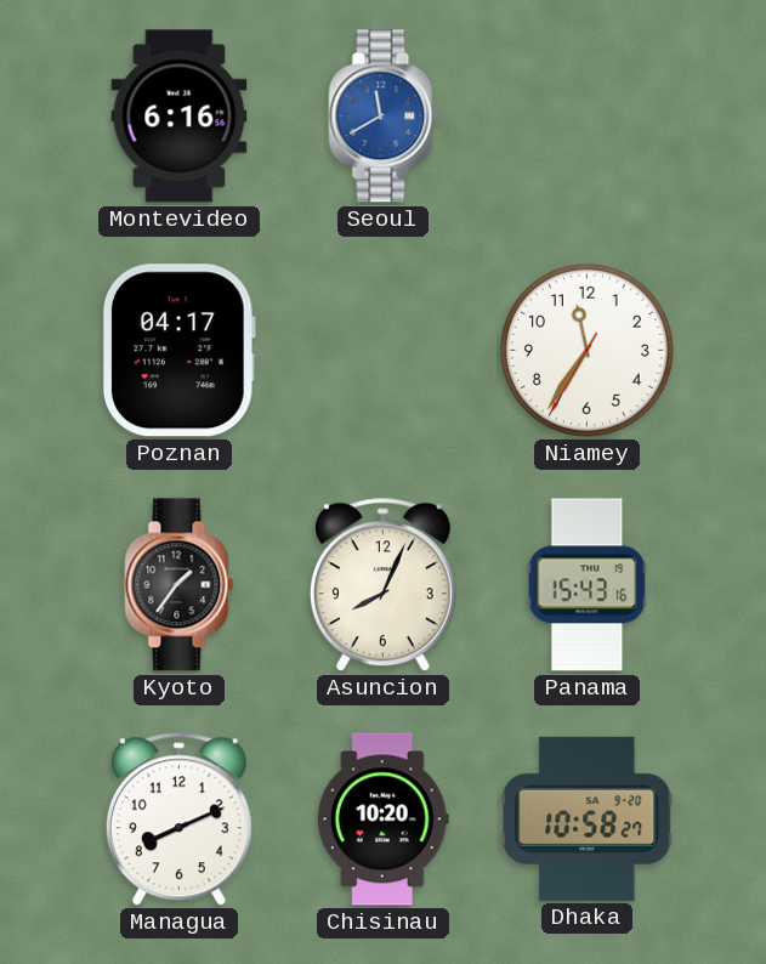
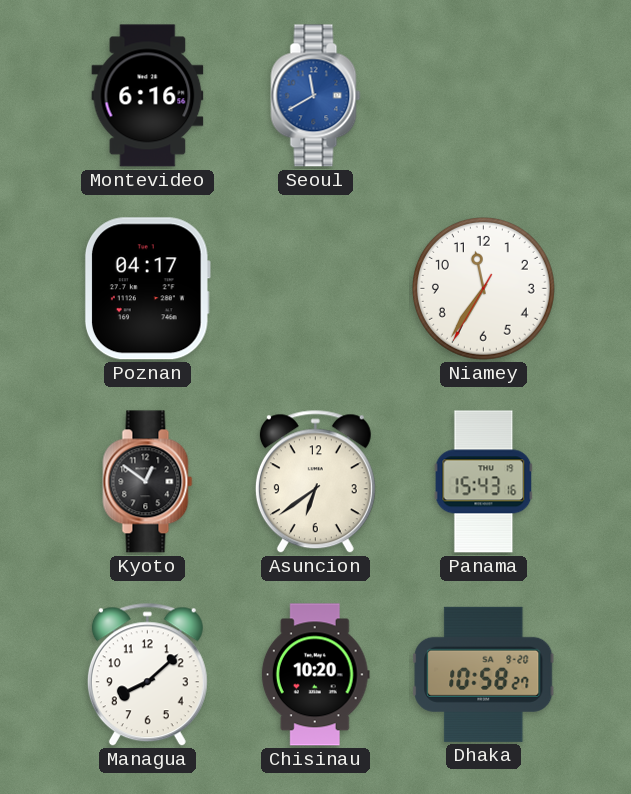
Kyoto: 1:36 -> 12:51
Asuncion: 8:04 -> 6:39
Managua: 8:11 -> 8:08
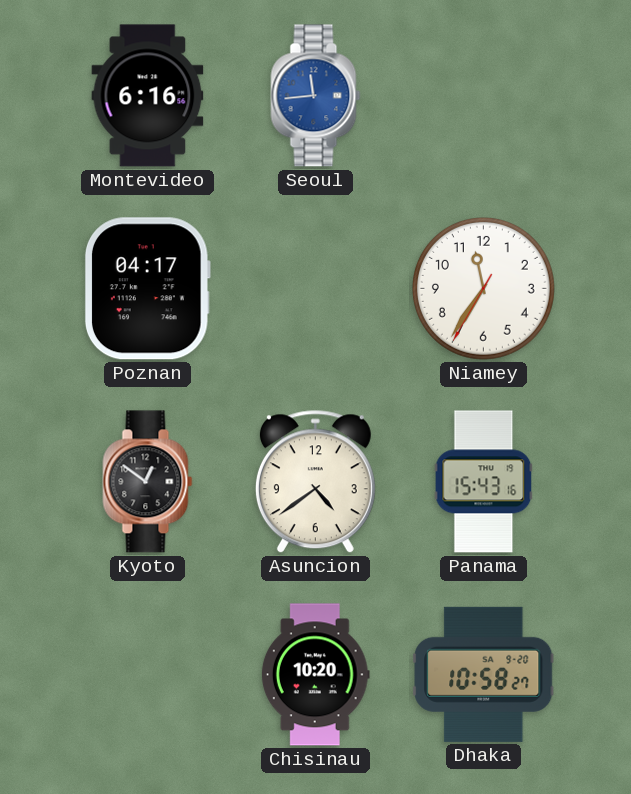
Seoul: 11:40 -> 11:44
Asuncion: 6:39 -> 4:39
Managua: 8:08 -> none
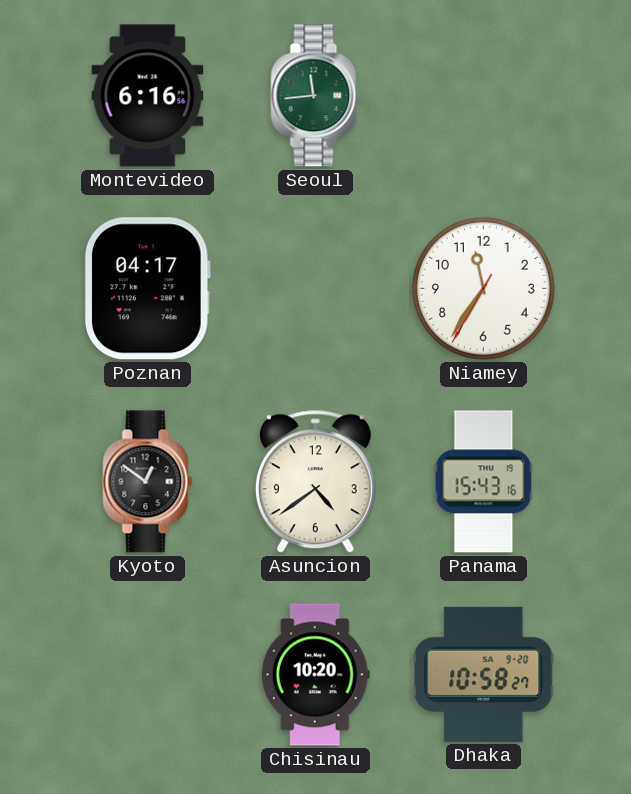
Seoul dial: blue -> green
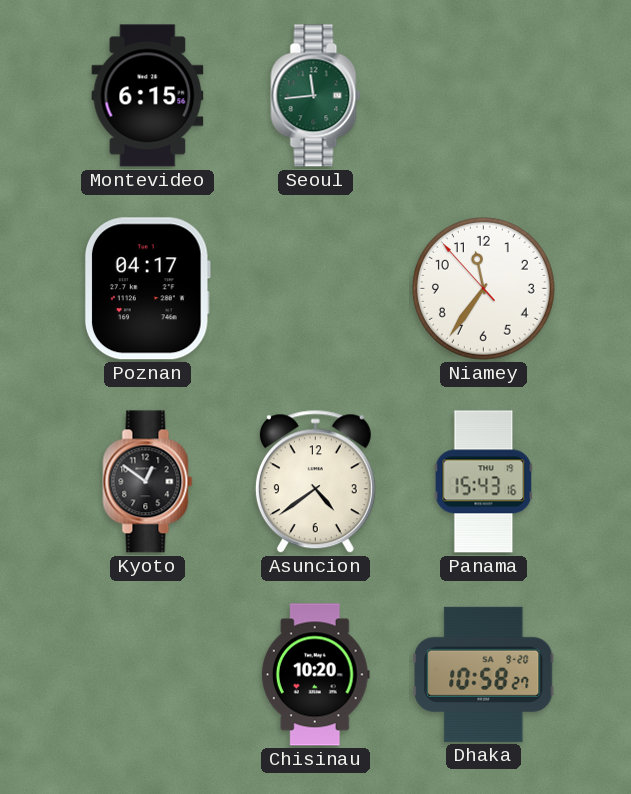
Montevideo: 6:16 -> 6:15
Niamey: 11:35:35 -> 11:35:53
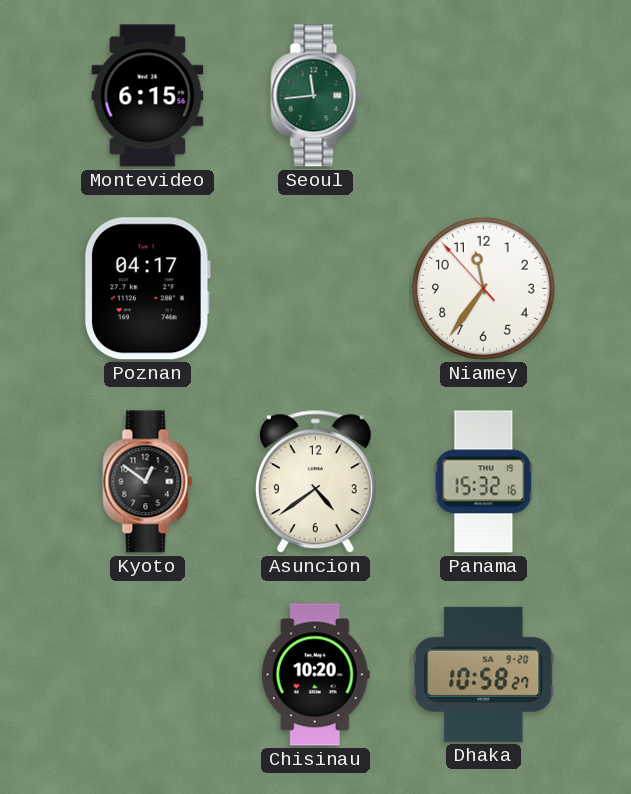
Panama: 15:43 -> 15:32
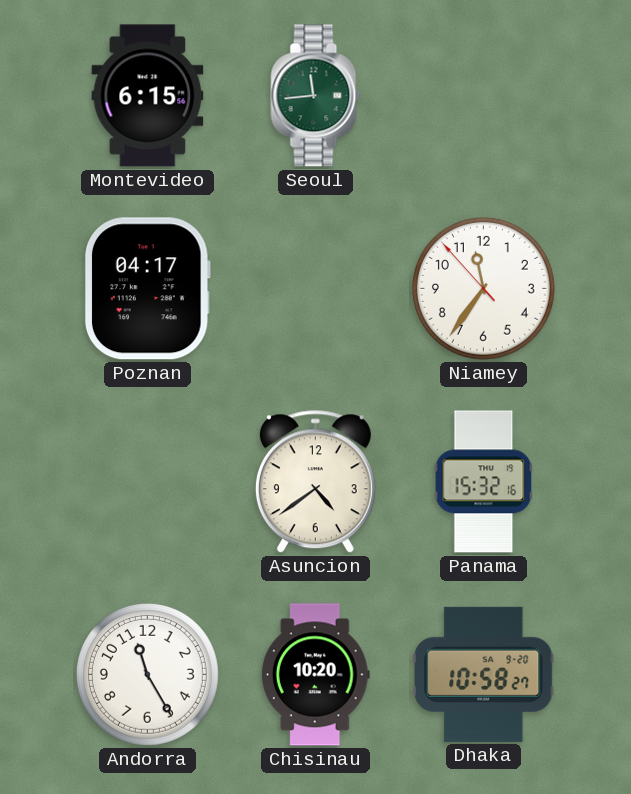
Kyoto: 12:51 -> none
Andorra: none -> 11:25
